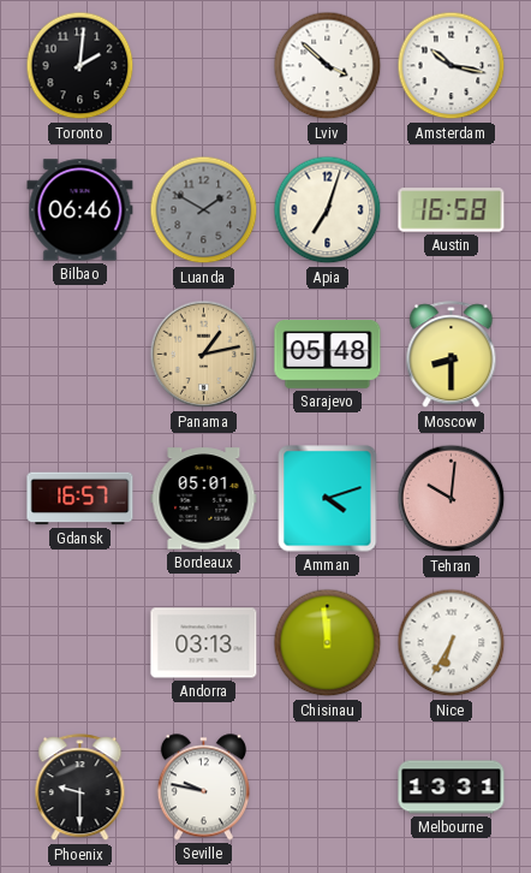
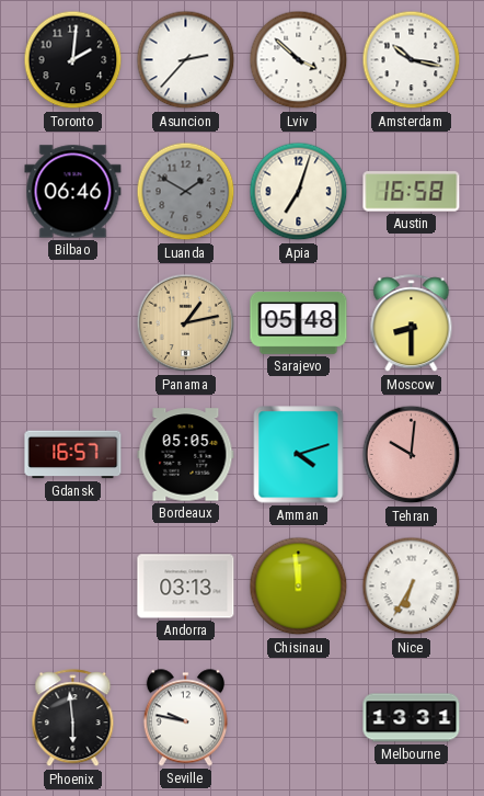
Asuncion: none -> 2:37
Bordeaux: 05:01 -> 05:05
Phoenix: 9:30 -> 5:59
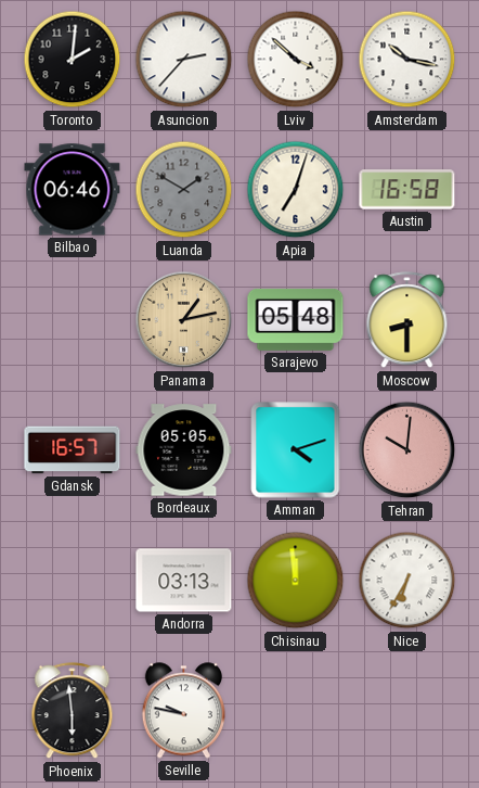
Melbourne: 13:31 -> none
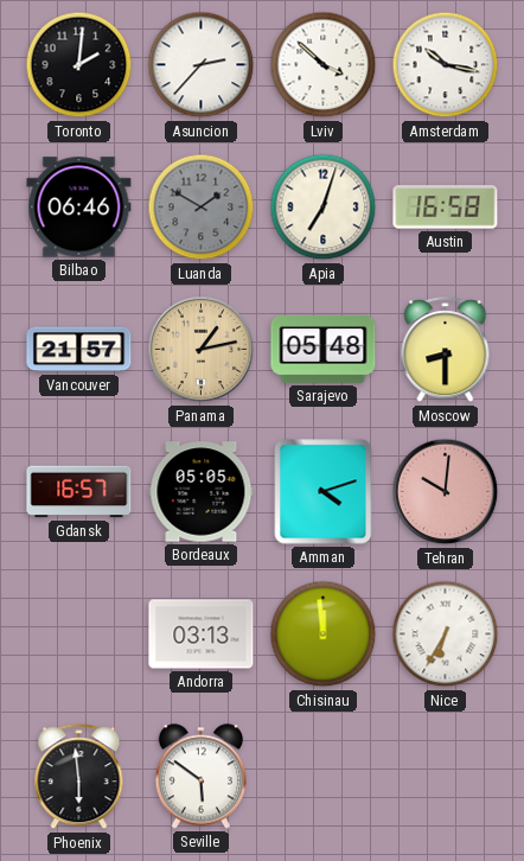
Vancouver: none -> 21:57
Seville: 9:47 -> 5:51
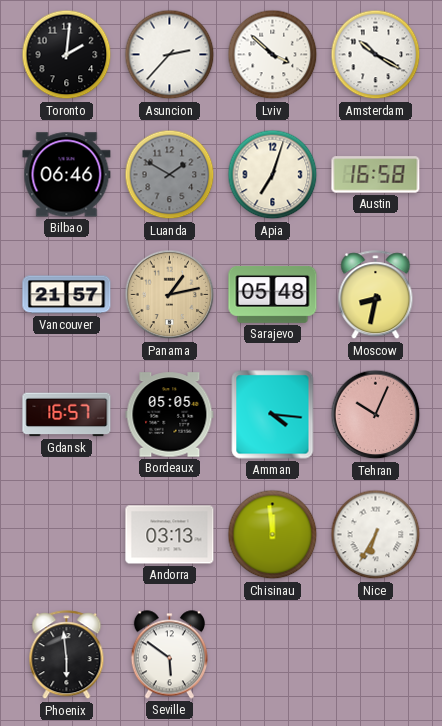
Amsterdam: 10:17 -> 10:20
Moscow: 8:30 -> 8:32
Amman: 4:12 -> 4:16
Tehran: 10:01 -> 10:04
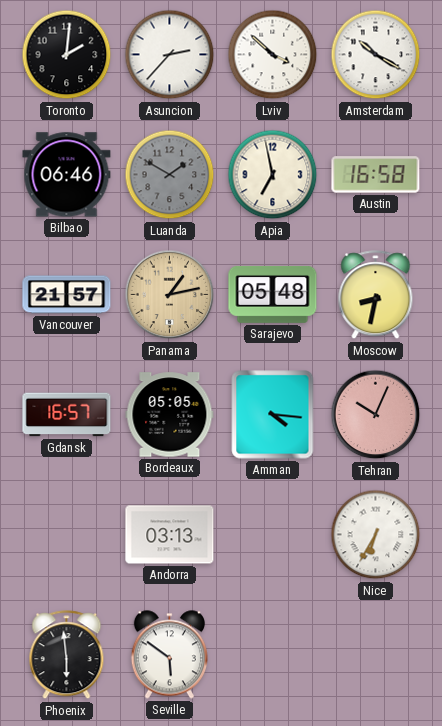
Apia: 7:03 -> 6:58
Chisinau: 11:59 -> none
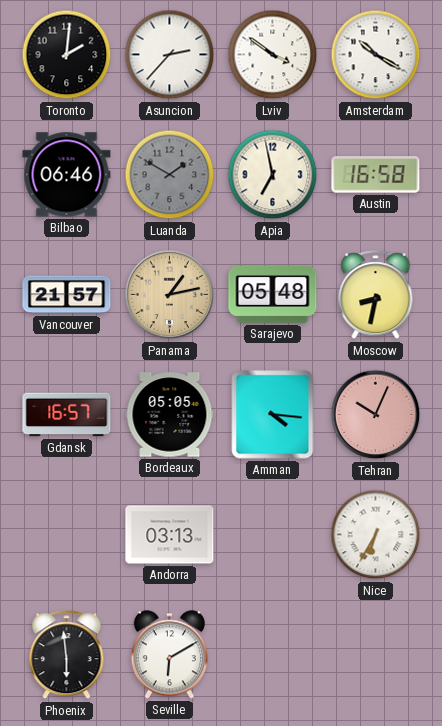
Lviv: 3:52 -> 3:51
Seville: 5:51 -> 6:10
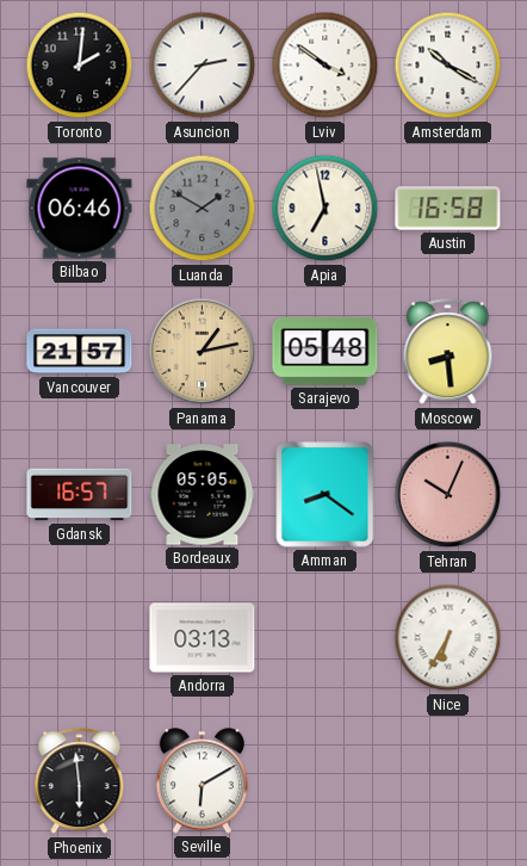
Moscow: 8:32 -> 8:29
Amman: 4:16 -> 8:21
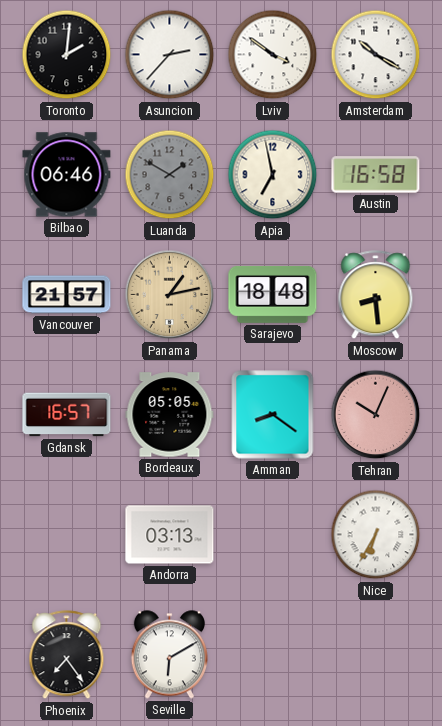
Sarajevo: 05:48 -> 18:48
Phoenix: 5:59 -> 7:24
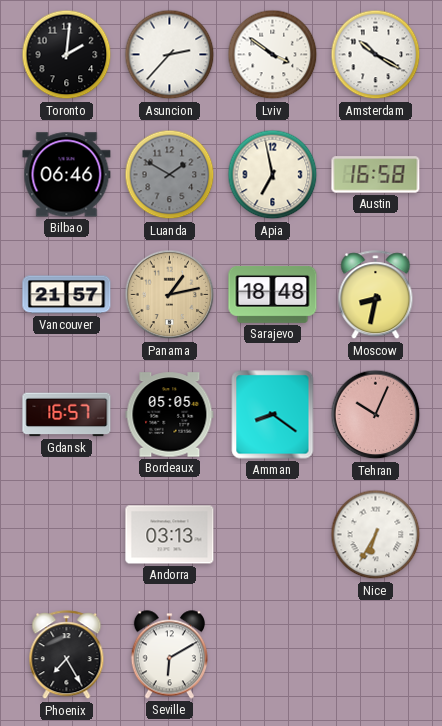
Moscow: 8:29 -> 8:32
Phoenix: 7:24 -> 7:25
